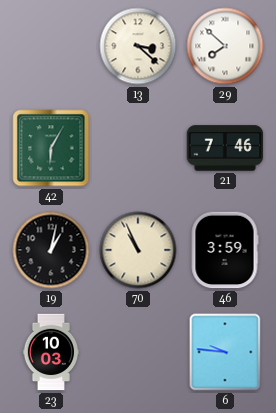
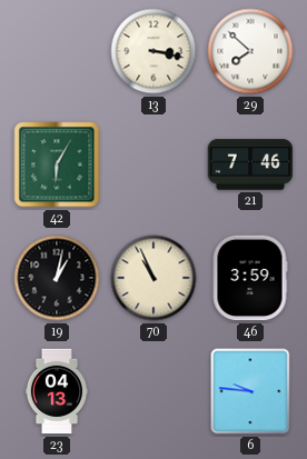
13: 3:22 -> 3:17
23: 10:03 -> 04:13
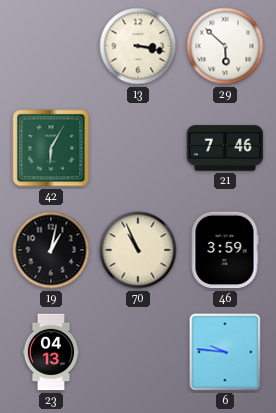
29: 7:52 -> 5:52
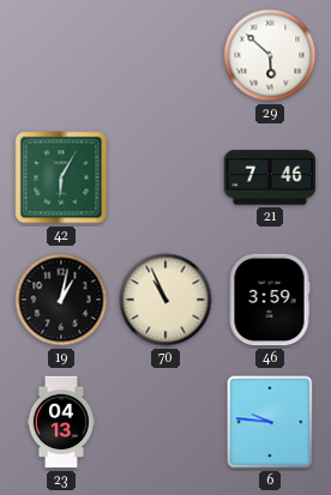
13: 3:17 -> none
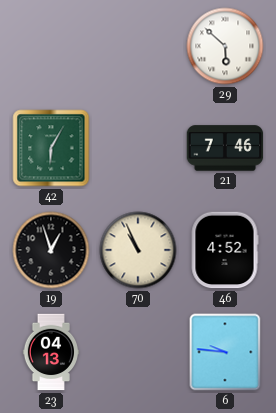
19: 1:02 -> 12:57
46: 3:59 -> 4:52
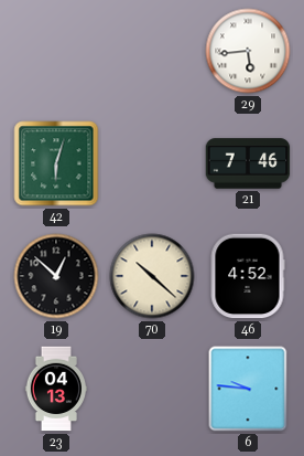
29: 5:52 -> 5:44
42: 6:05 -> 6:03
19: 12:57 -> 12:52
70: 10:56 -> 10:22
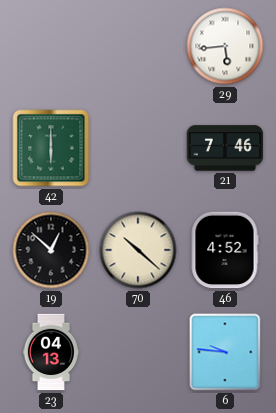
42: 6:03 -> 6:00
